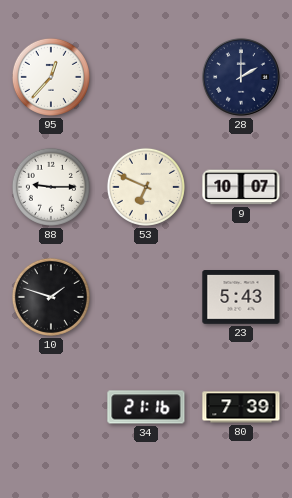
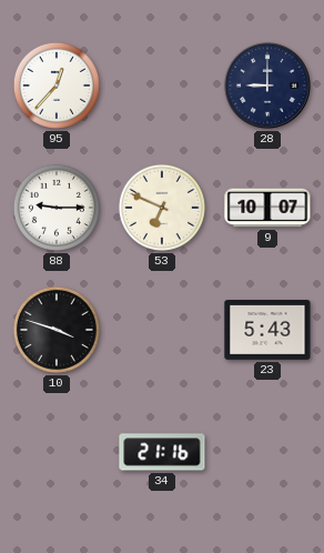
28: 2:00 -> 9:00
10: 1:48 -> 3:48
80: 7:39 -> none
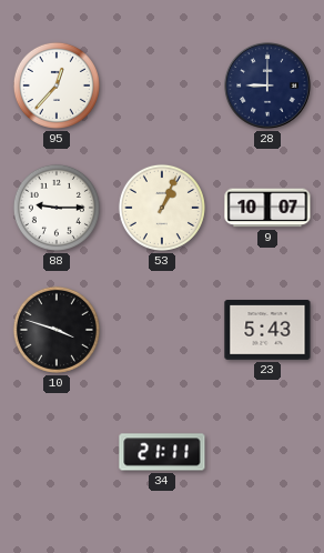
53: 6:49 -> 1:04
34: 21:16 -> 21:11
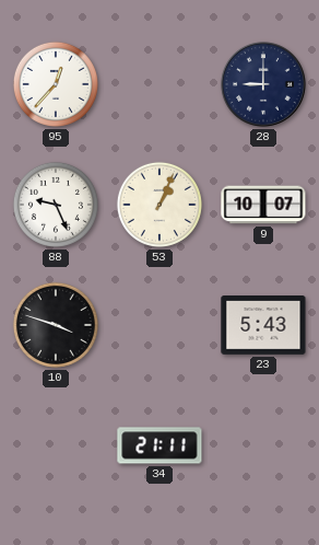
88: 9:15 -> 9:26
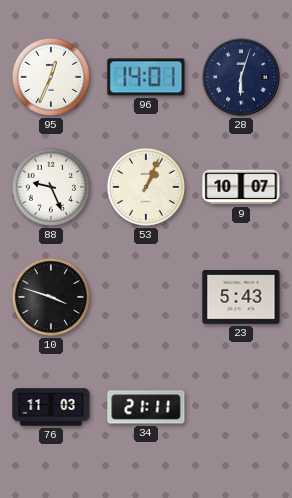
95: 12:37 -> 12:34
96: none -> 14:01
28: 9:00 -> 6:03
76: none -> 11:03
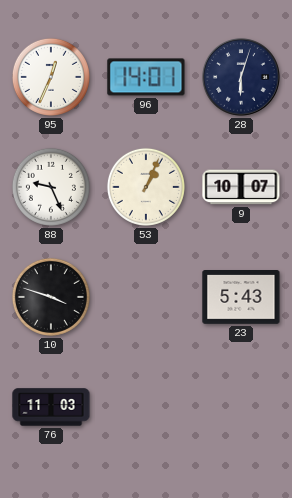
34: 21:11 -> none
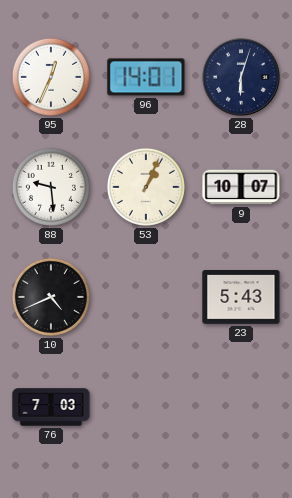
88: 9:26 -> 9:29
10: 3:48 -> 4:41
76: 11:03 -> 7:03
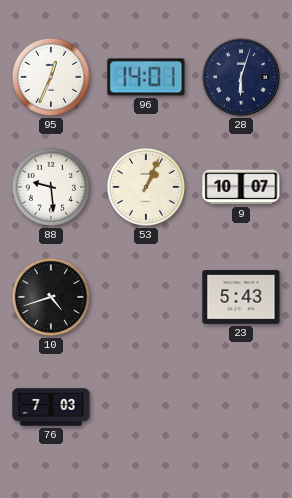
10: 4:41 -> 4:42
